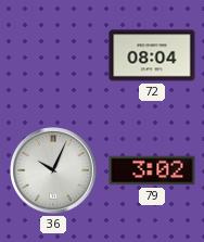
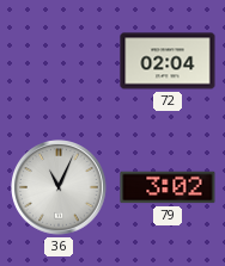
72: 08:04 -> 02:04
36: 10:04 -> 11:04
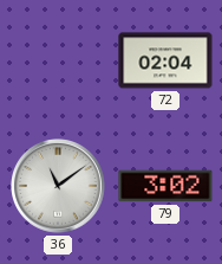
36: 11:04 -> 11:09
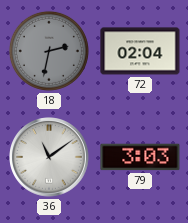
18: none -> 2:32
79: 3:02 -> 3:03
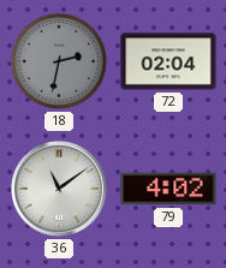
79: 3:03 -> 4:02
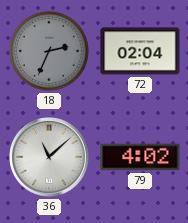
18: 2:32 -> 2:34
36: 11:09 -> 11:08
